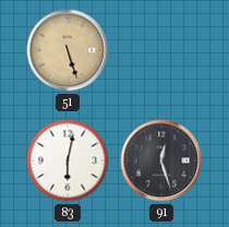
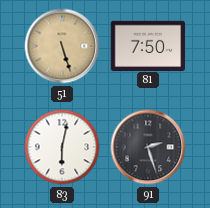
81: none -> 7:50
91: 12:27 -> 2:27
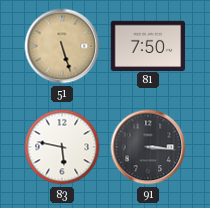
83: 6:02 -> 5:47
91: 2:27 -> 3:16
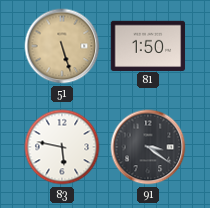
81: 7:50 -> 1:50
91: 3:16 -> 3:21
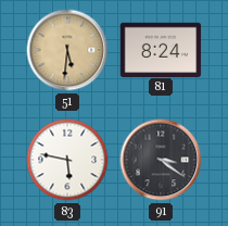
51: 5:27 -> 5:31
81: 1:50 -> 8:24
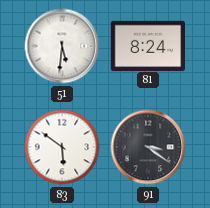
51 dial: champagne -> white
83: 5:47 -> 5:51
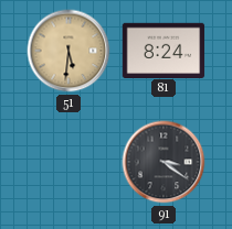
51 dial: white -> champagne
83: 5:51 -> none
